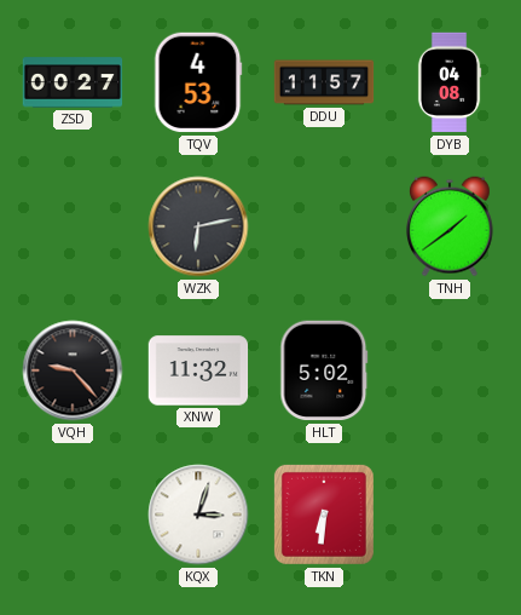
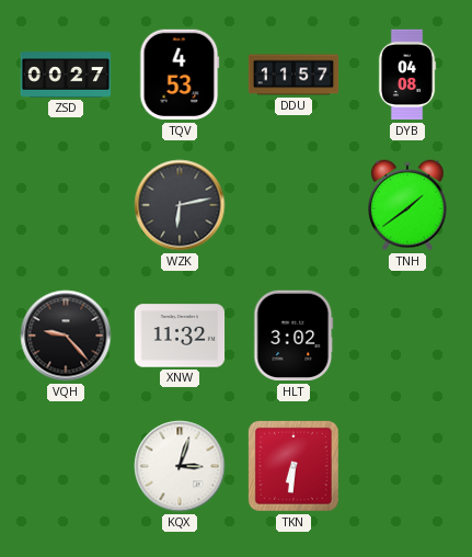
HLT: 5:02 -> 3:02
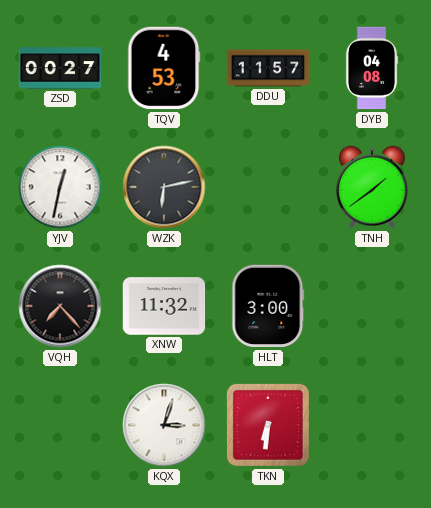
YJV: none -> 12:32
VQH: 9:23 -> 7:23
HLT: 3:02 -> 3:00
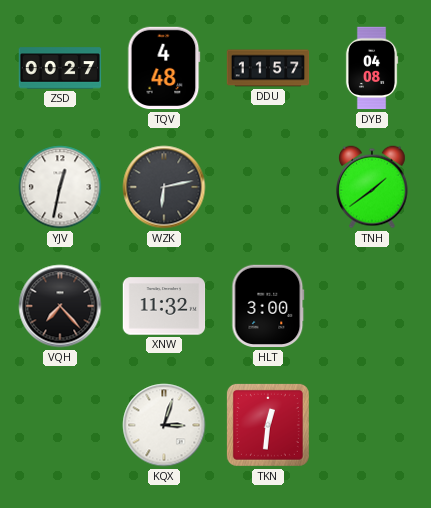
TQV: 4:53 -> 4:48
TKN: 6:31 -> 12:31
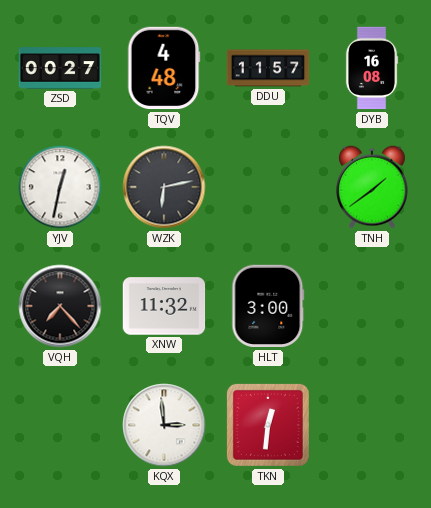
DYB: 04:08 -> 16:08
KQX: 3:03 -> 2:59
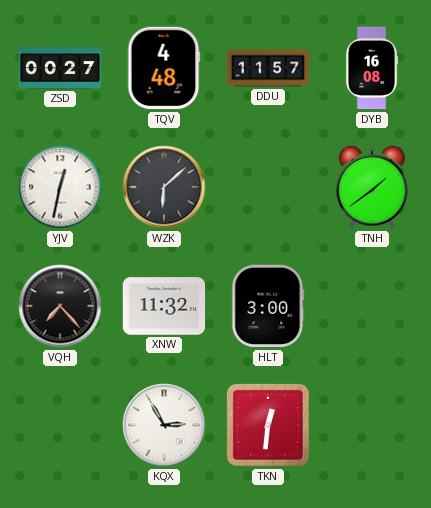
WZK: 6:13 -> 6:08
KQX: 2:59 -> 2:55
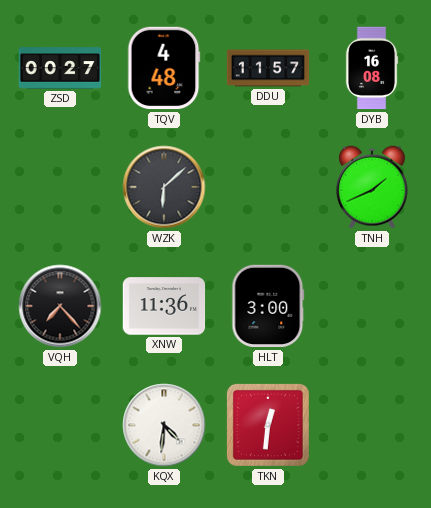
YJV: 12:32 -> none
TNH: 1:39 -> 1:41
XNW: 11:32 -> 11:36
KQX: 2:55 -> 4:31
